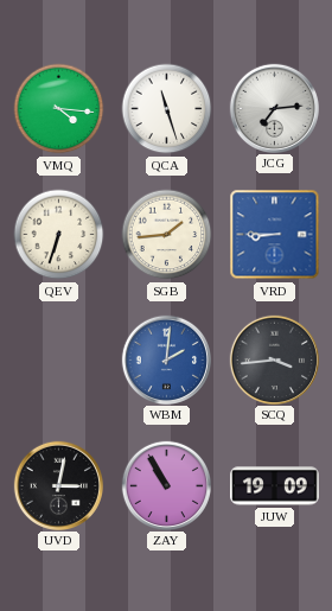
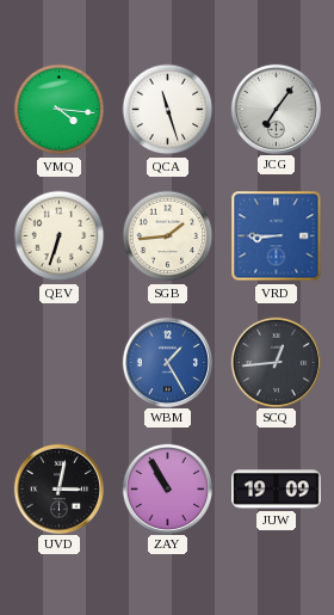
JCG: 7:14 -> 7:06
WBM: 2:01 -> 1:25
SCQ: 3:44 -> 12:44
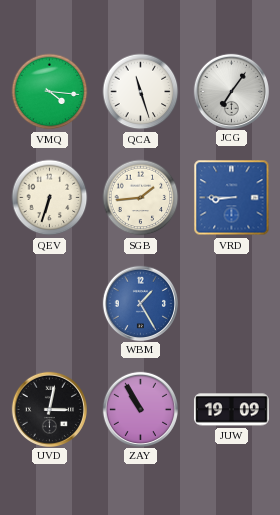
SCQ: 12:44 -> none
